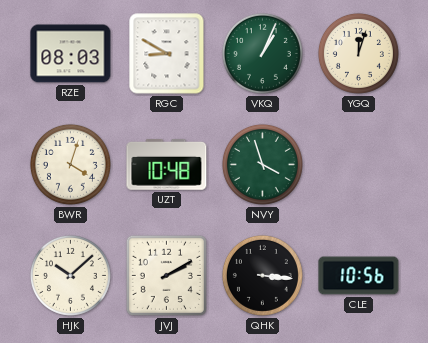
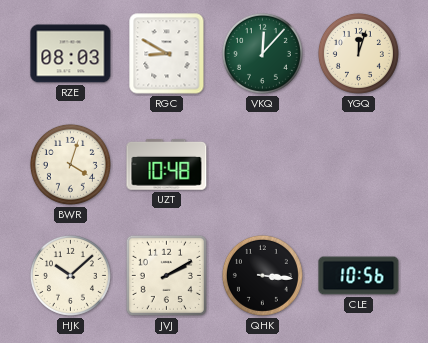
VKQ: 1:04 -> 12:07
NVY: 3:57 -> none
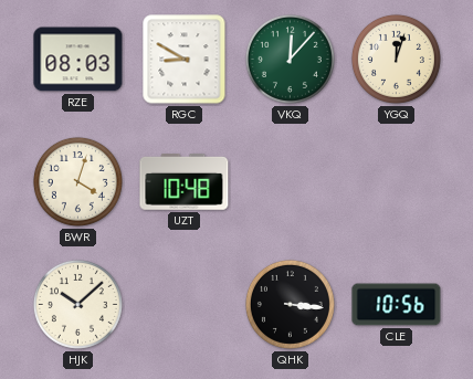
JVJ: 2:10 -> none
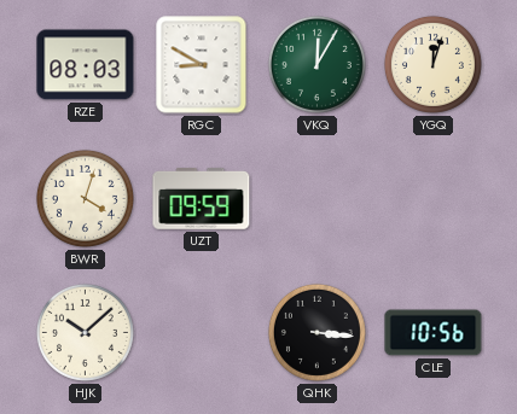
VKQ: 12:07 -> 12:05
UZT: 10:48 -> 09:59
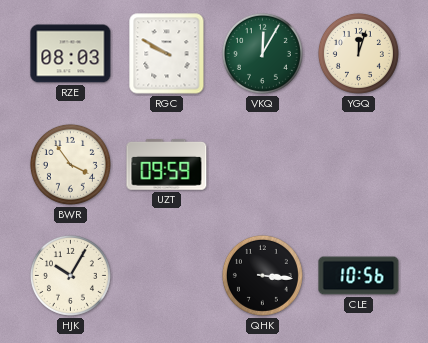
RGC: 8:50 -> 9:50
BWR: 4:03 -> 3:54
HJK: 10:08 -> 10:05
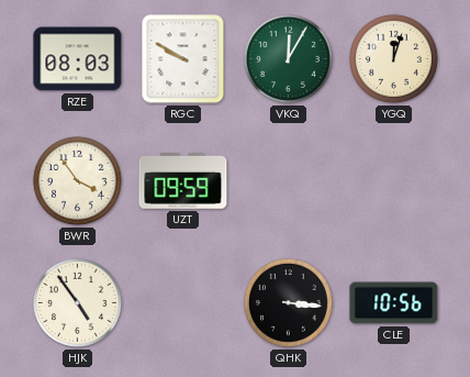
HJK: 10:05 -> 4:54
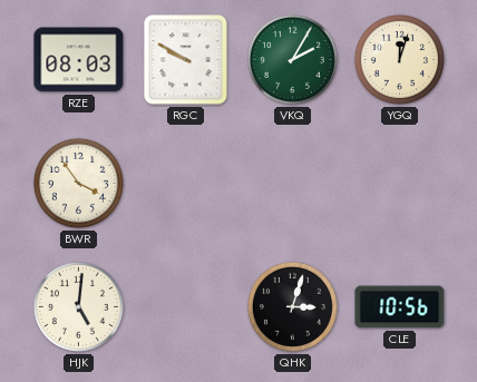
VKQ: 12:05 -> 2:05
UZT: 09:59 -> none
HJK: 4:54 -> 5:01
QHK: 3:16 -> 3:03
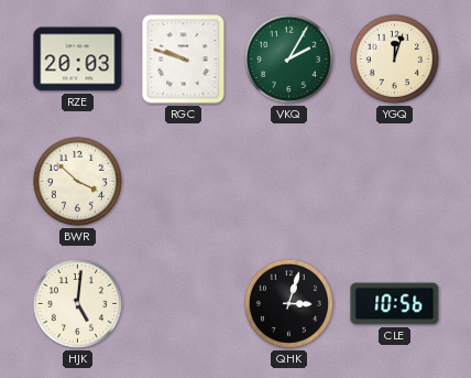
RZE: 08:03 -> 20:03
RGC: 9:50 -> 9:48
BWR: 3:54 -> 3:52
